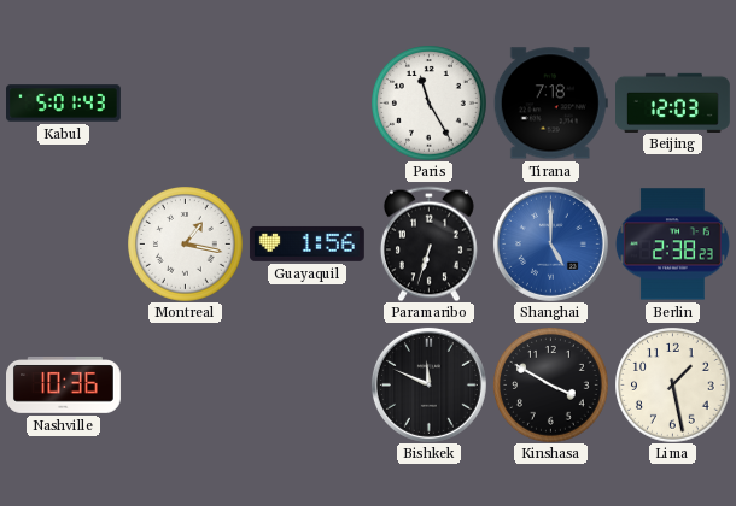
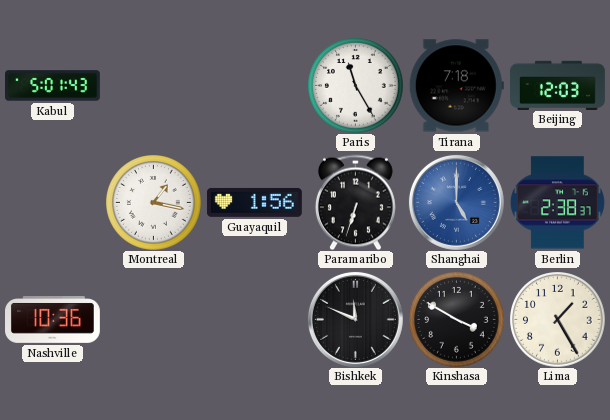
Berlin: 2:38:23 -> 2:38:37
Lima: 1:28 -> 1:25
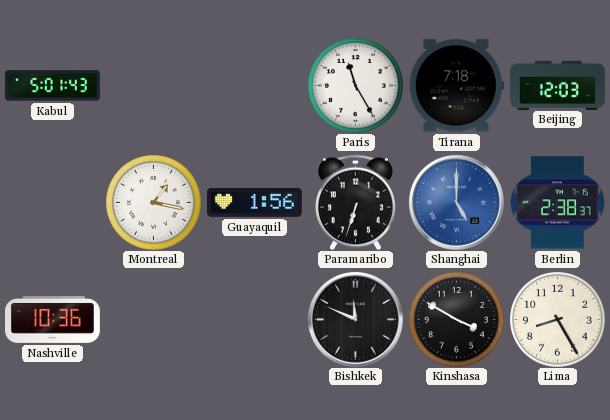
Lima: 1:25 -> 8:25
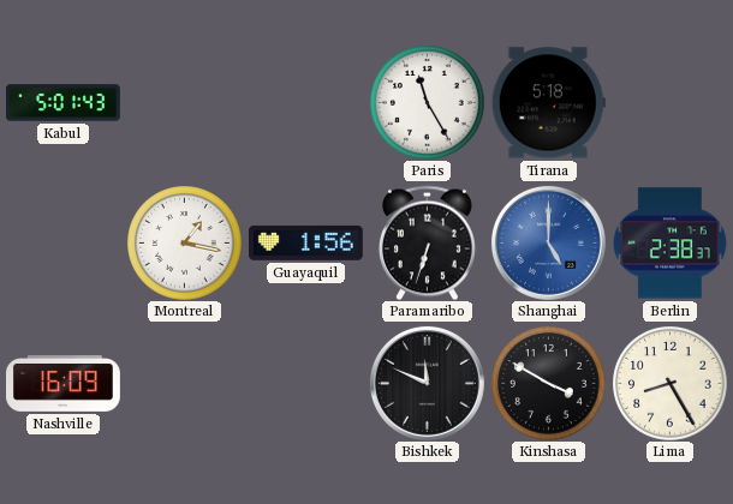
Tirana: 7:18 -> 5:18
Beijing: 12:03 -> none
Nashville: 10:36 -> 16:09
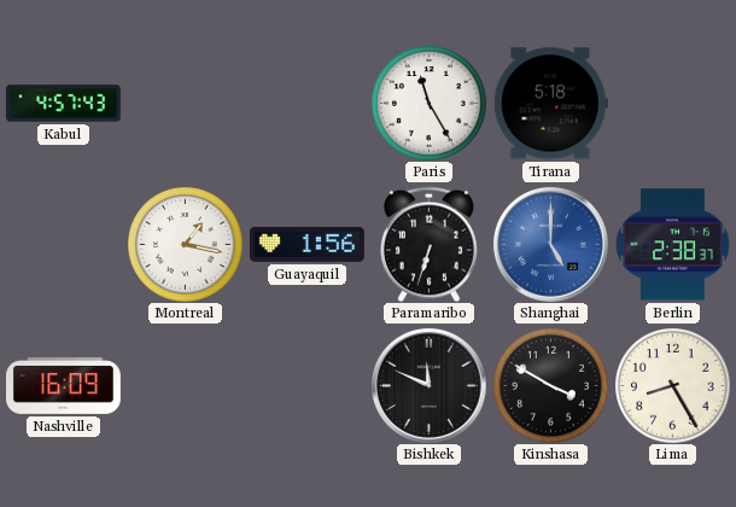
Kabul: 5:01 -> 4:57
